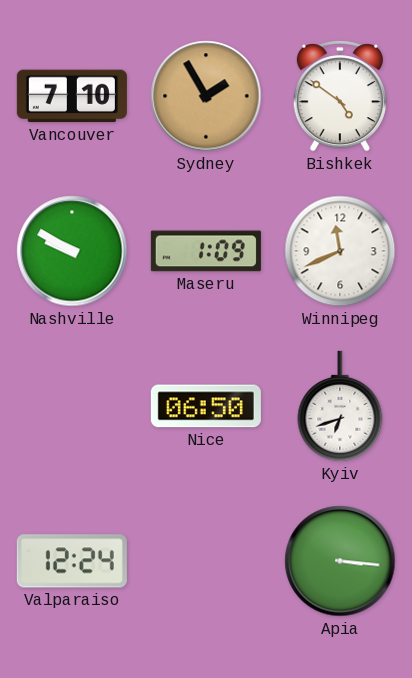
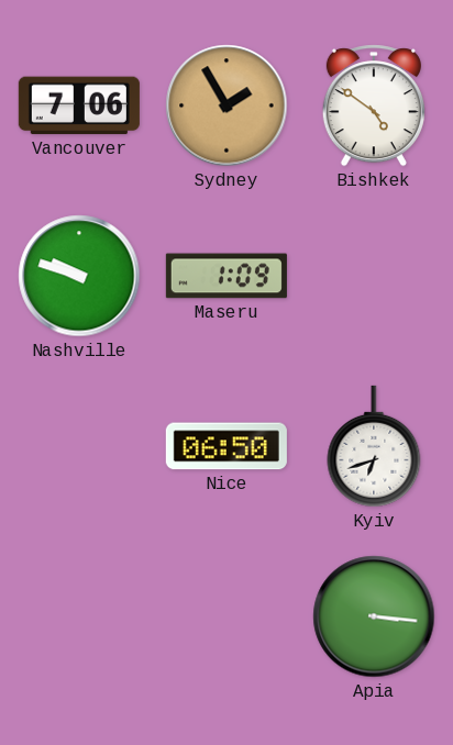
Vancouver: 7:10 -> 7:06
Nashville: 9:50 -> 9:48
Winnipeg: 11:41 -> none
Valparaiso: 12:24 -> none
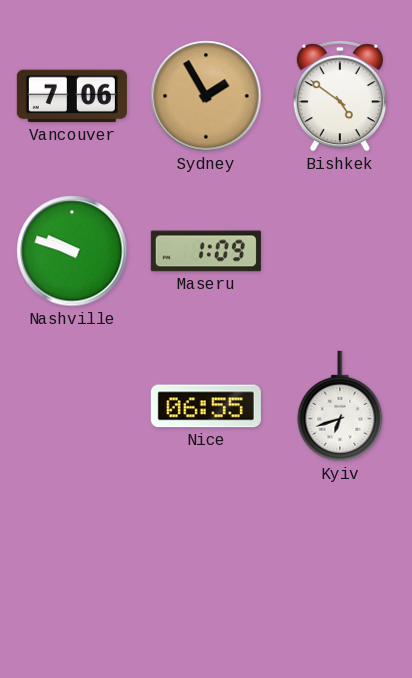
Nice: 06:50 -> 06:55
Apia: 3:16 -> none
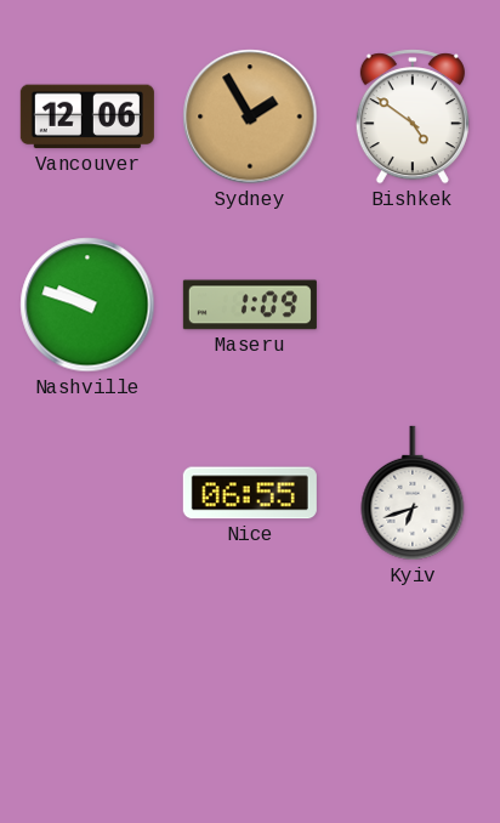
Vancouver: 7:06 -> 12:06
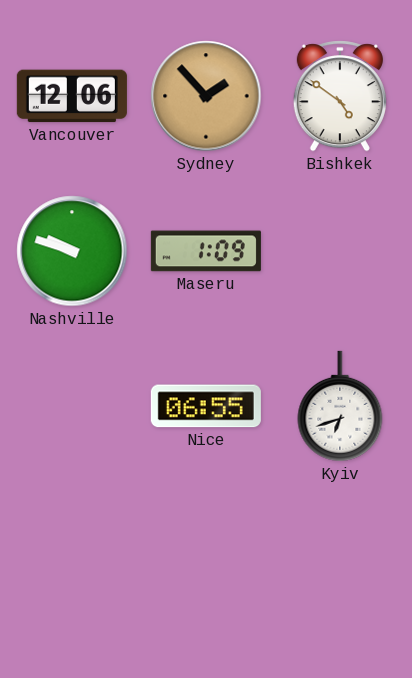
Sydney: 1:55 -> 1:53
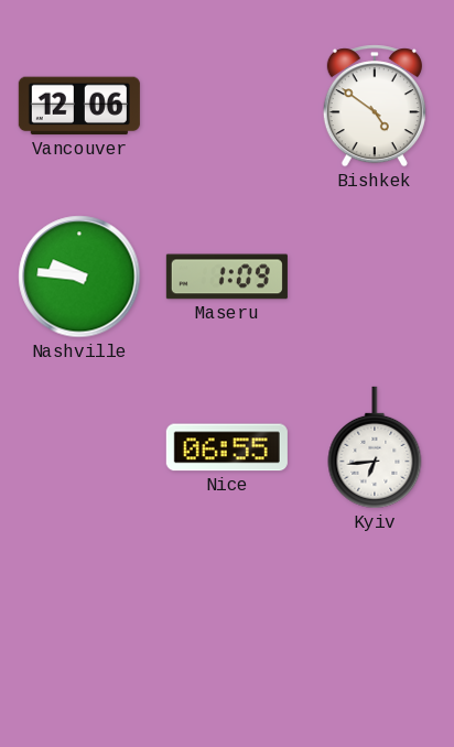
Sydney: 1:53 -> none
Nashville: 9:48 -> 9:46
Kyiv: 6:42 -> 6:44
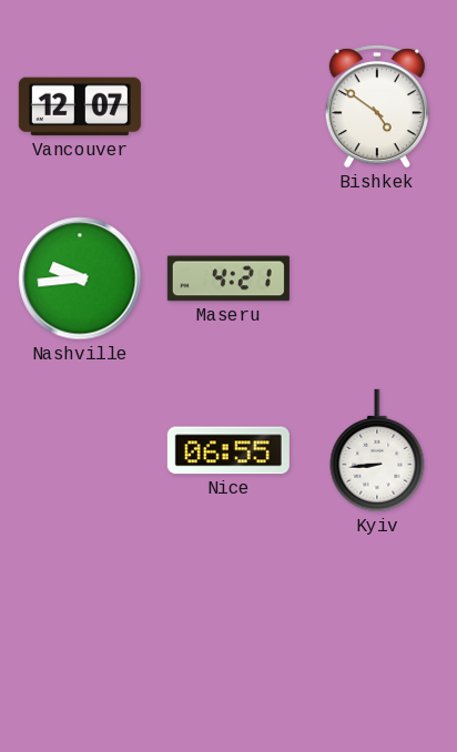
Vancouver: 12:06 -> 12:07
Nashville: 9:46 -> 9:44
Maseru: 1:09 -> 4:21
Kyiv: 6:44 -> 8:44
